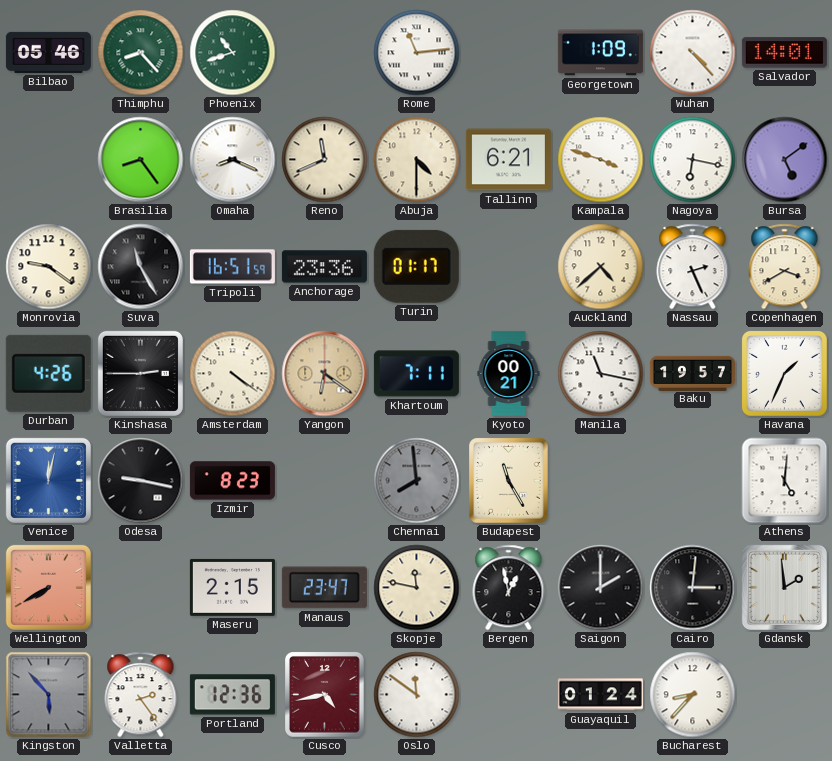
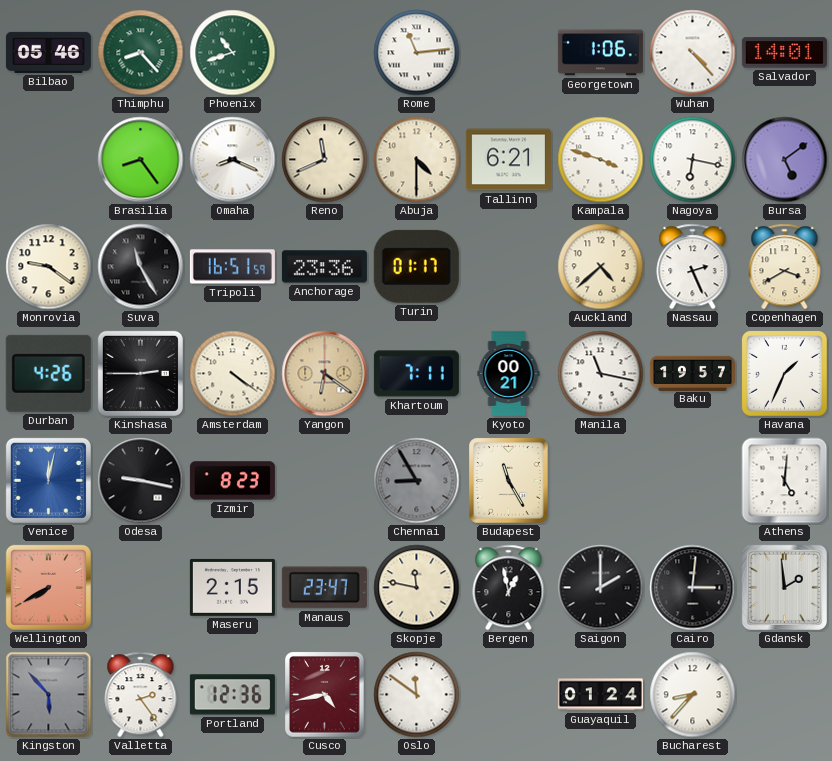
Georgetown: 1:09 -> 1:06
Chennai: 7:59 -> 8:55
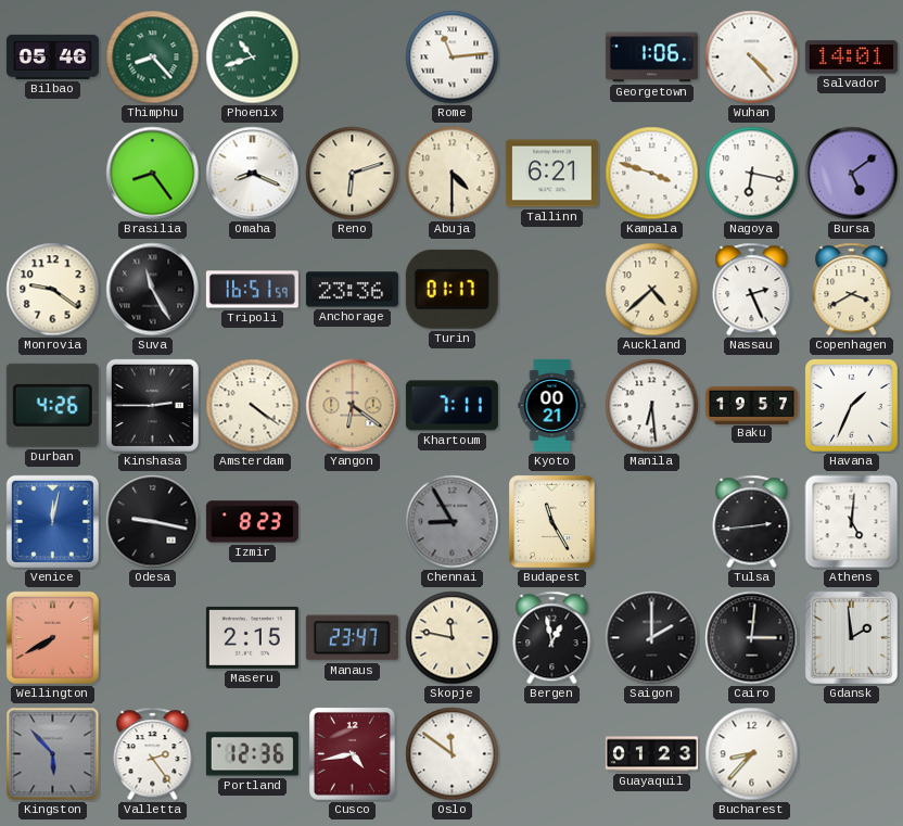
Reno: 11:41 -> 6:12
Manila: 11:17 -> 6:29
Tulsa: none -> 2:44
Guayaquil: 01:24 -> 01:23
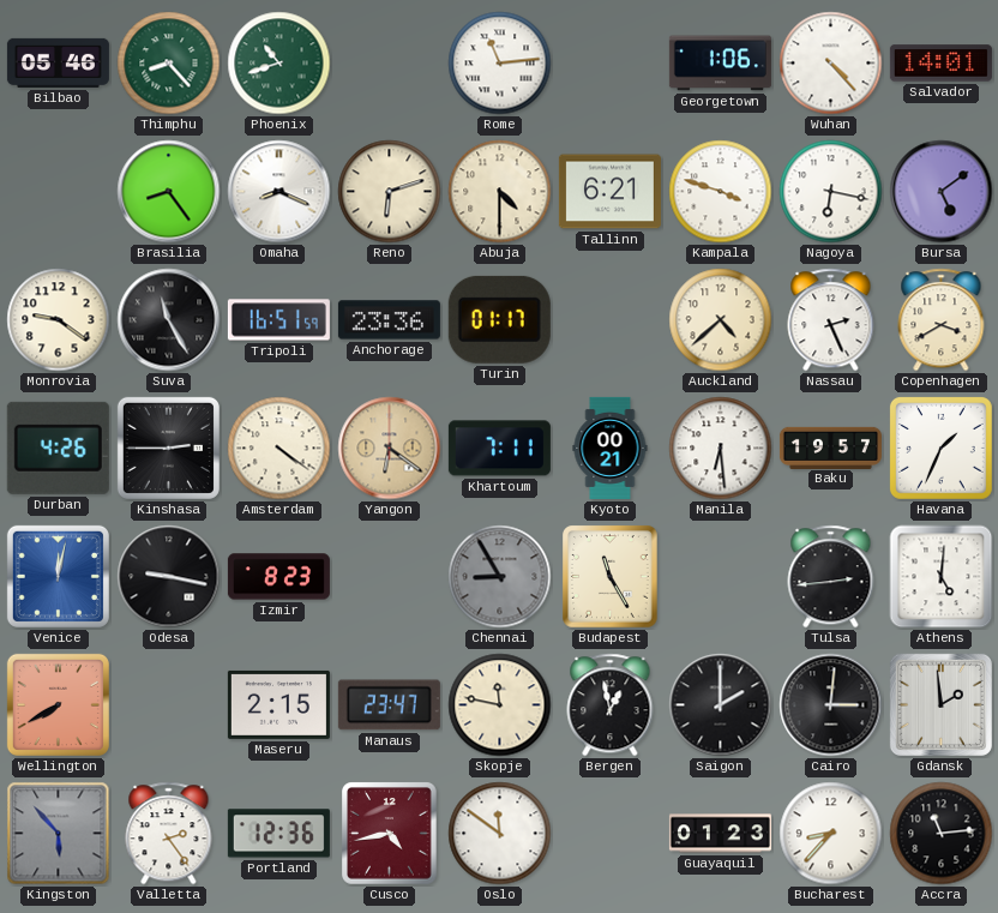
Accra: none -> 11:14
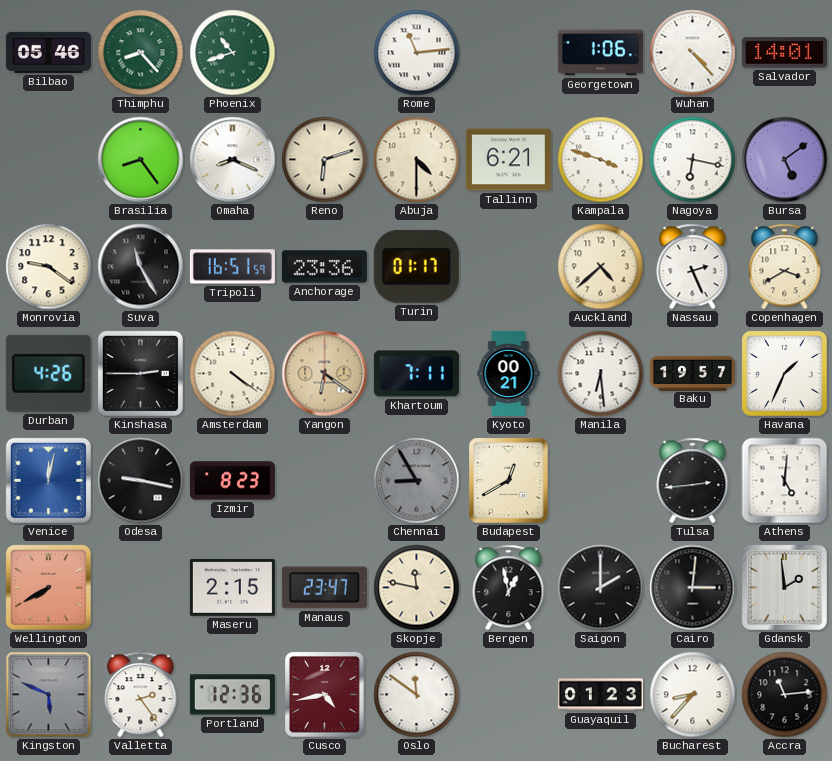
Budapest: 11:25 -> 12:40
Kingston: 5:53 -> 5:49
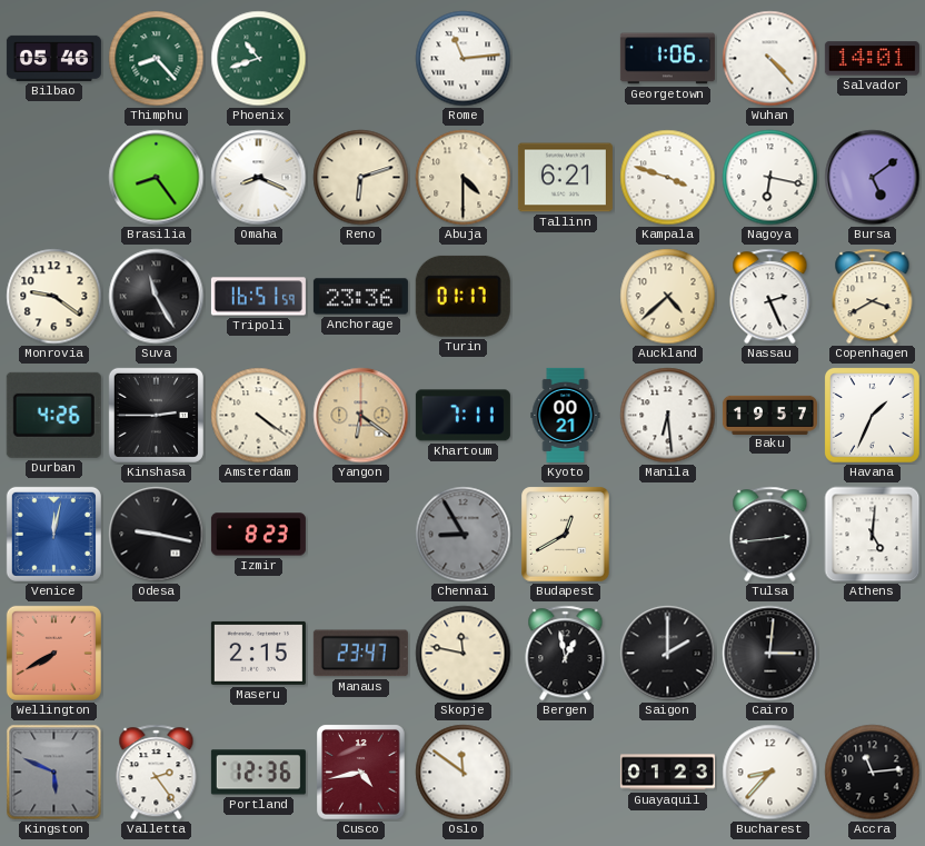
Gdansk: 1:59 -> none
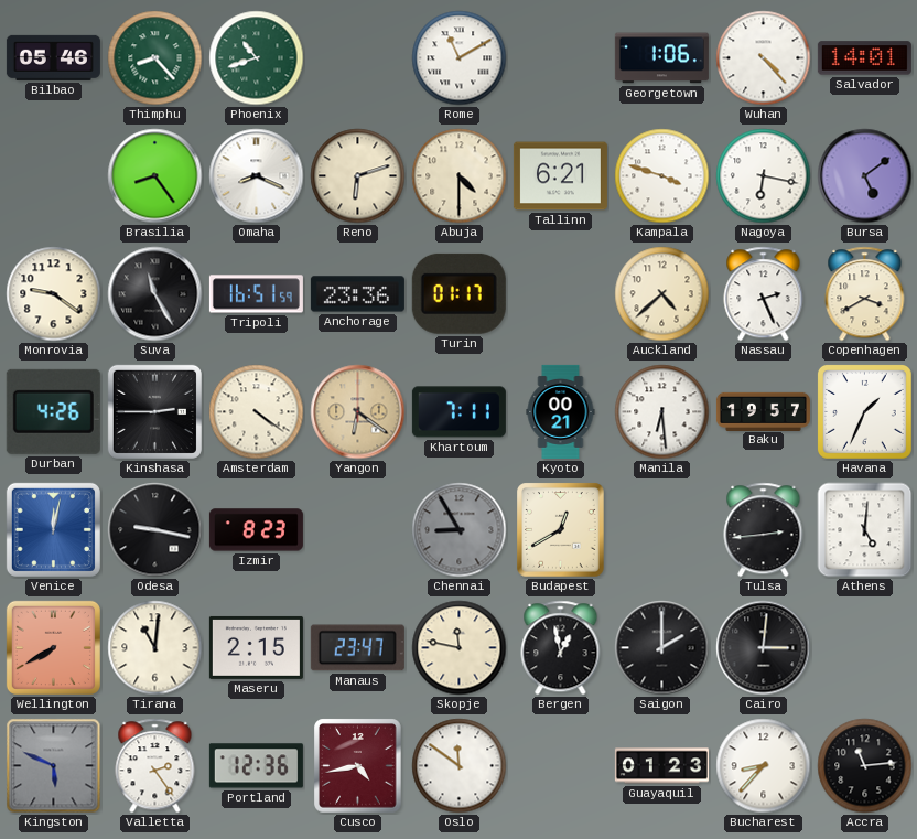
Rome: 11:14 -> 11:10
Tirana: none -> 11:01
